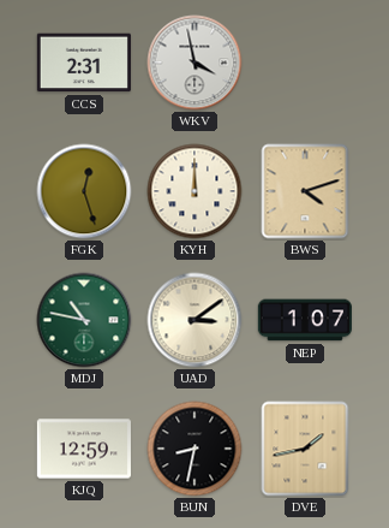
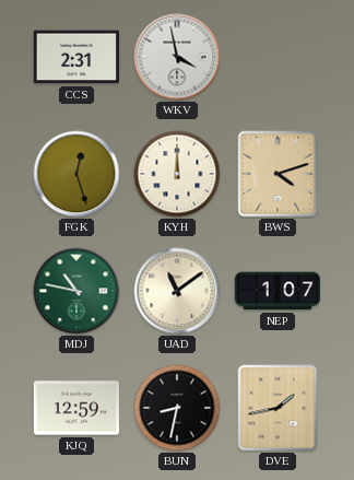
UAD: 3:09 -> 11:09
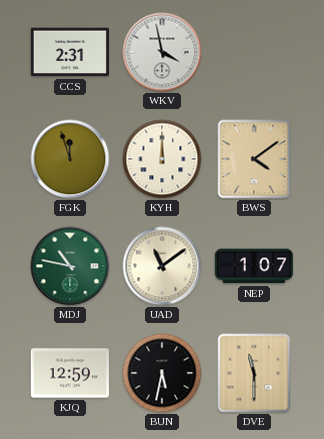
FGK: 12:27 -> 11:57
BWS: 4:12 -> 4:09
BUN: 8:32 -> 5:32
DVE: 1:43 -> 11:30
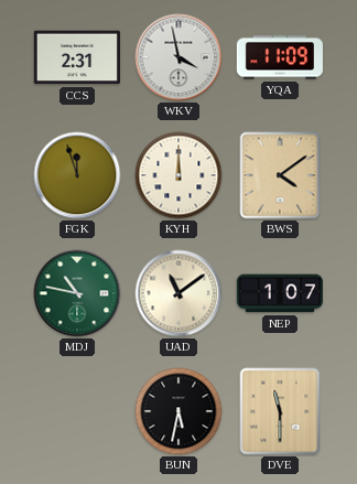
YQA: none -> 11:09
KJQ: 12:59 -> none
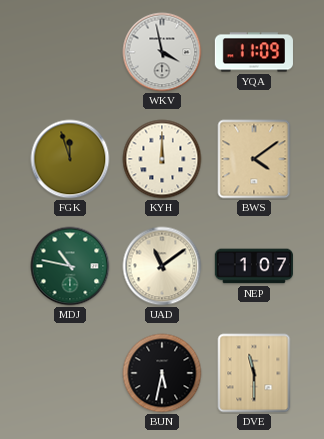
CCS: 2:31 -> none
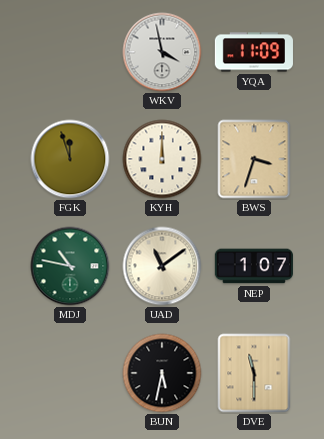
BWS: 4:09 -> 3:33
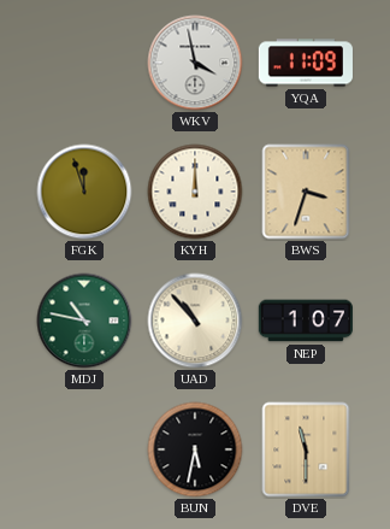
UAD: 11:09 -> 10:53
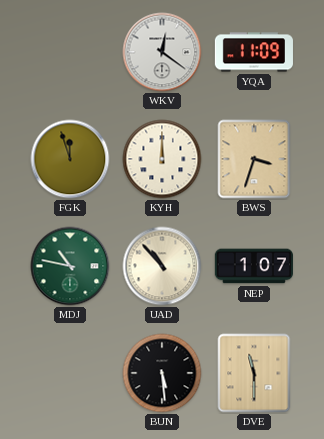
WKV: 3:58 -> 12:21
BUN: 5:32 -> 5:29
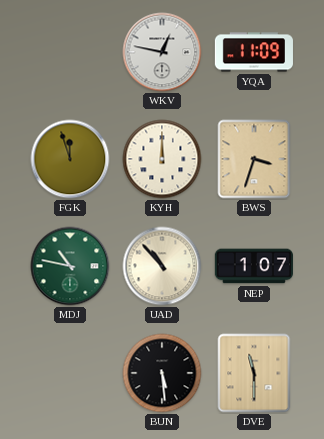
WKV: 12:21 -> 12:47
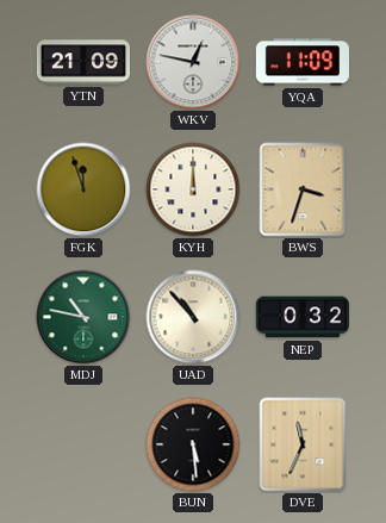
YTN: none -> 21:09
NEP: 1:07 -> 0:32
DVE: 11:30 -> 11:34
